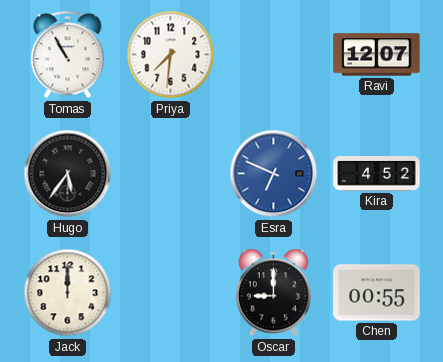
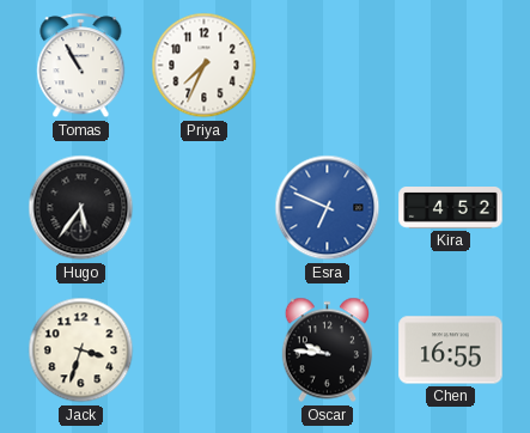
Priya: 7:31 -> 7:34
Ravi: 12:07 -> none
Jack: 12:00 -> 3:33
Oscar: 9:00 -> 9:46
Chen: 00:55 -> 16:55
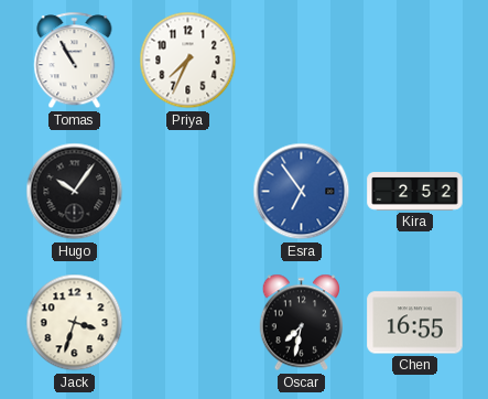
Hugo: 5:36 -> 10:06
Esra: 6:49 -> 6:54
Kira: 4:52 -> 2:52
Oscar: 9:46 -> 7:32
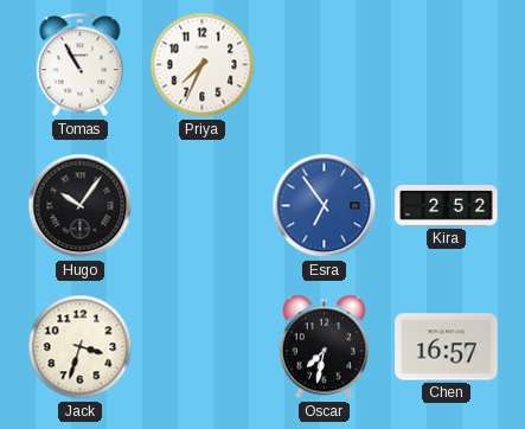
Chen: 16:55 -> 16:57
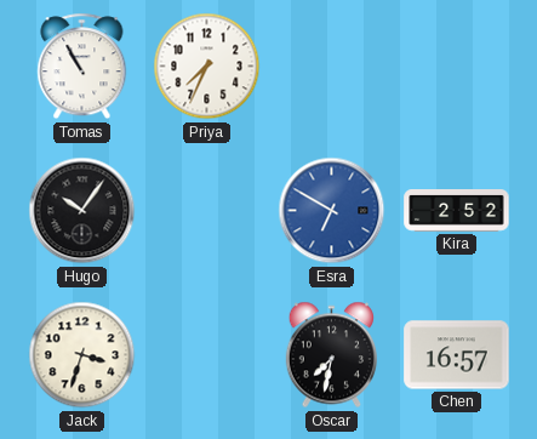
Esra: 6:54 -> 6:50
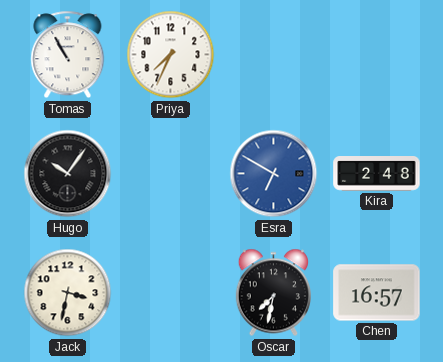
Kira: 2:52 -> 2:48
Jack: 3:33 -> 3:32
